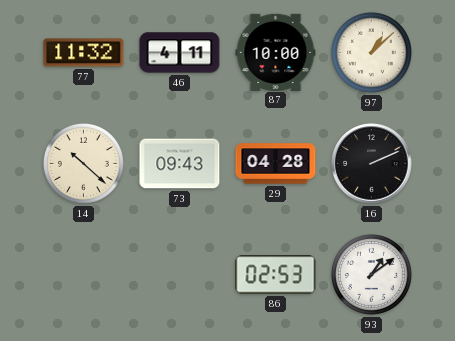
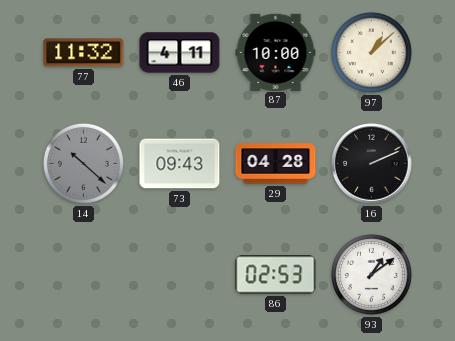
14 dial: cream -> grey
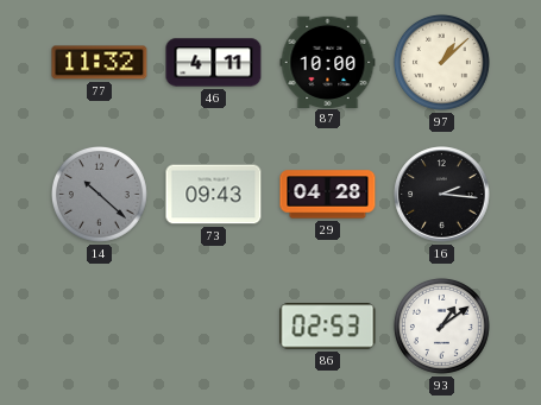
16: 2:11 -> 2:16
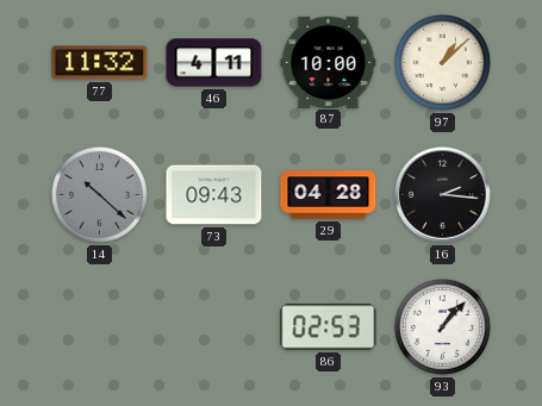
93: 1:09 -> 1:07
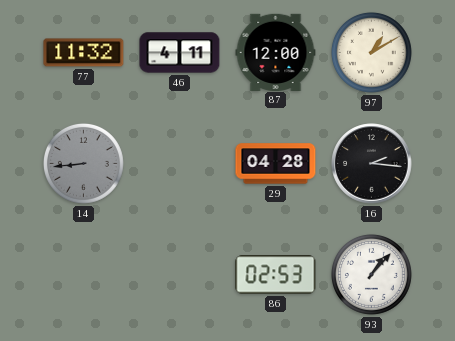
87: 10:00 -> 12:00
97: 1:08 -> 1:10
14: 10:22 -> 8:44
73: 09:43 -> none
